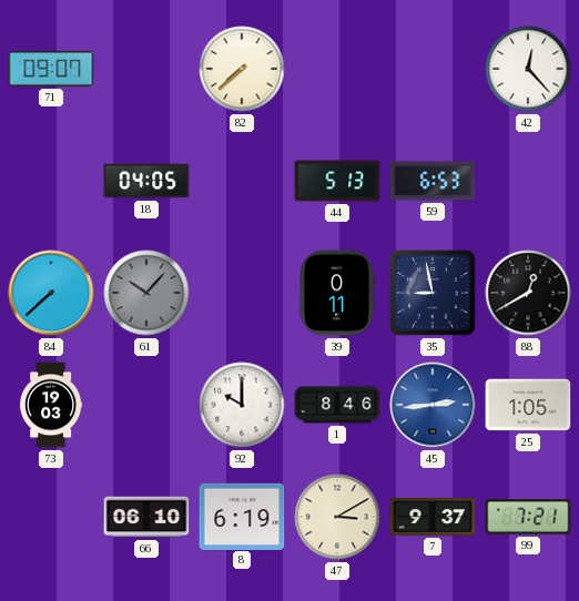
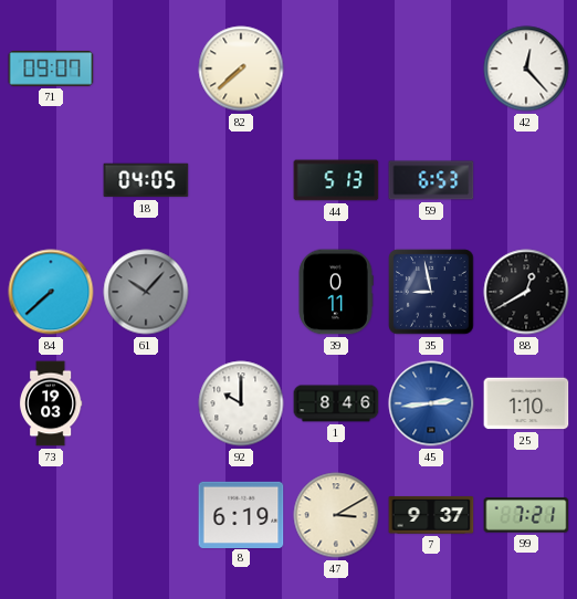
25: 1:05 -> 1:10
66: 06:10 -> none
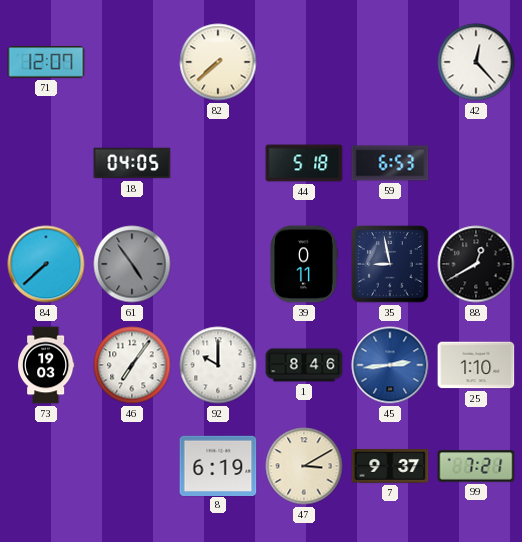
71: 09:07 -> 12:07
44: 5:13 -> 5:18
61: 10:07 -> 4:54
46: none -> 7:06
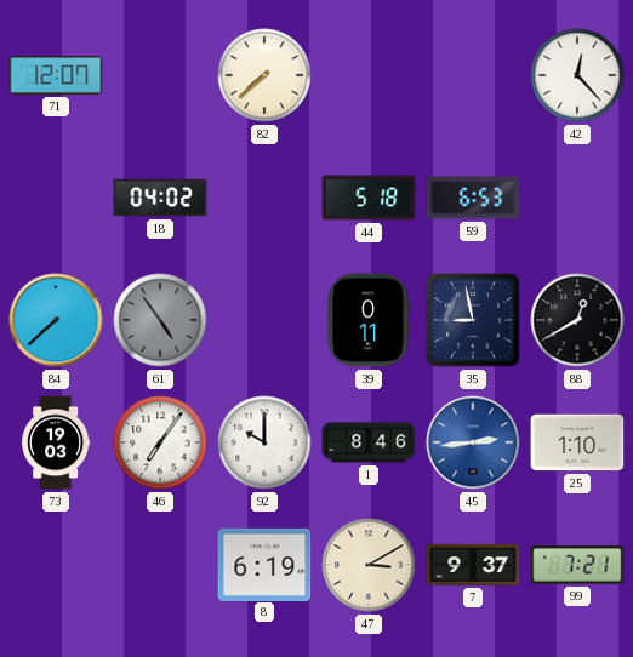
18: 04:05 -> 04:02
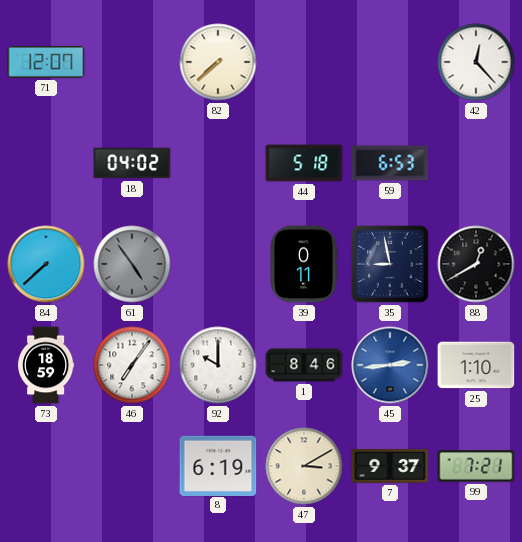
73: 19:03 -> 18:59
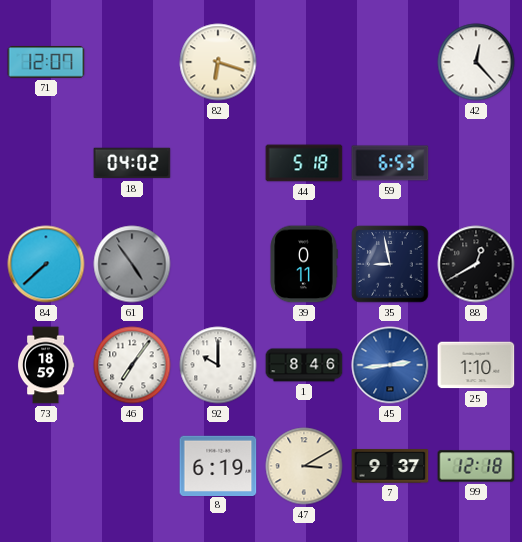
82: 7:38 -> 6:18
99: 7:21 -> 12:18
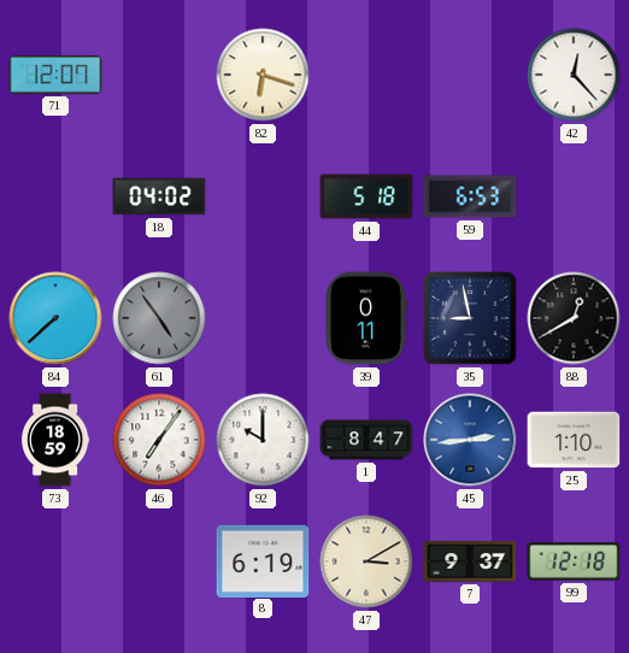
1: 8:46 -> 8:47
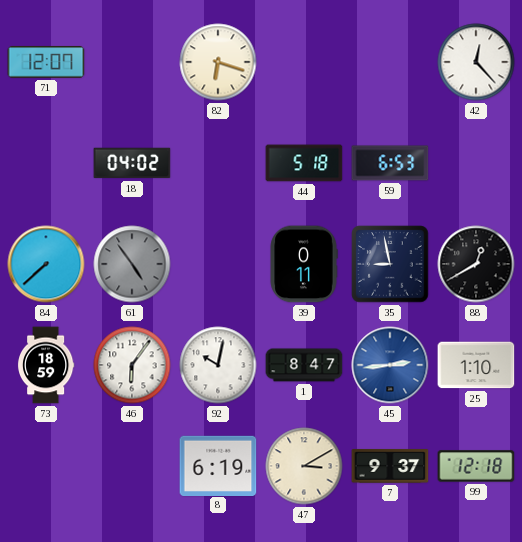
46: 7:06 -> 6:06
92: 10:00 -> 10:02
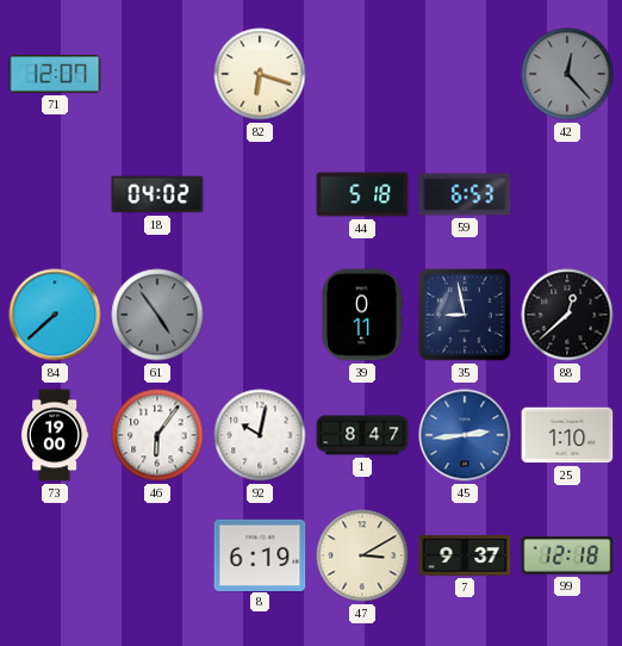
42 dial: white -> grey
88: 12:40 -> 12:38
73: 18:59 -> 19:00
